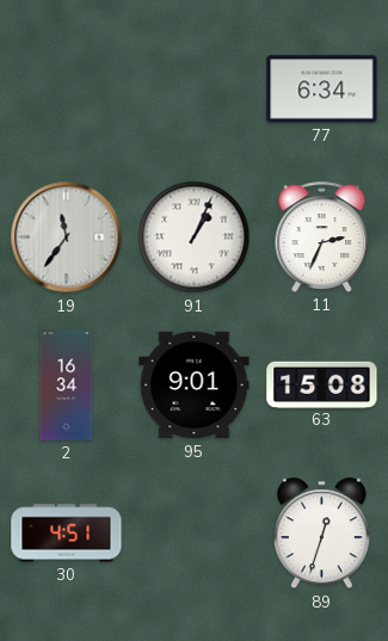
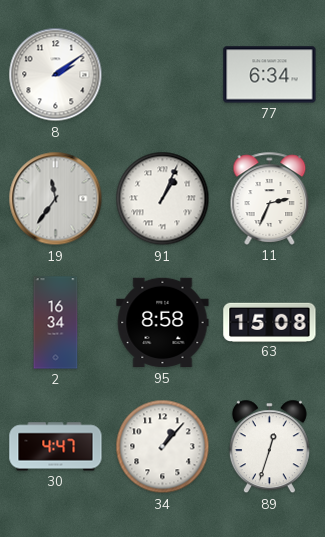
8: none -> 2:09
95: 9:01 -> 8:58
30: 4:51 -> 4:47
34: none -> 1:07
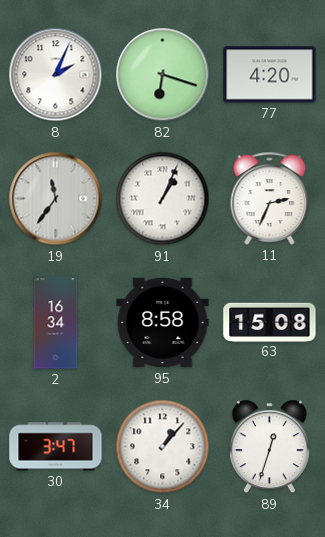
8: 2:09 -> 2:04
82: none -> 6:18
77: 6:34 -> 4:20
30: 4:47 -> 3:47
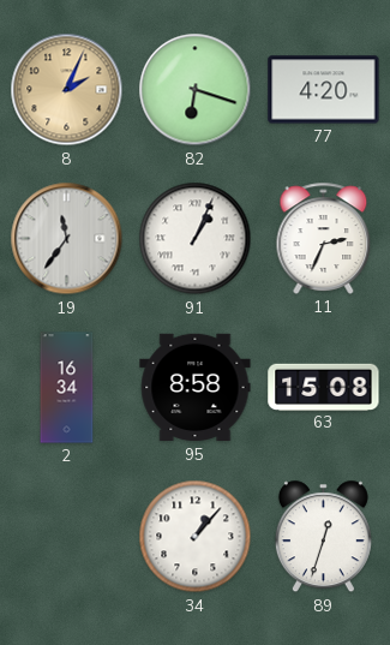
8 dial: white -> champagne
30: 3:47 -> none
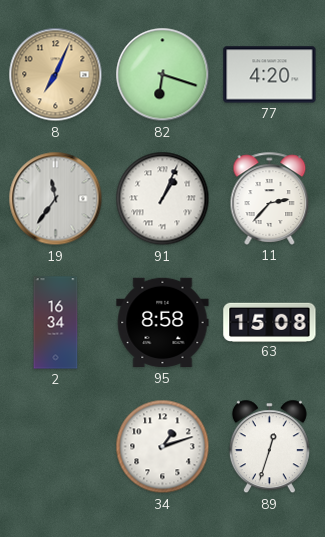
8: 2:04 -> 7:04
11: 2:34 -> 2:37
34: 1:07 -> 1:12
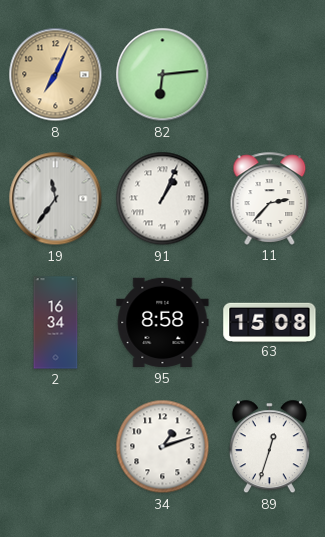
82: 6:18 -> 6:14
77: 4:20 -> none
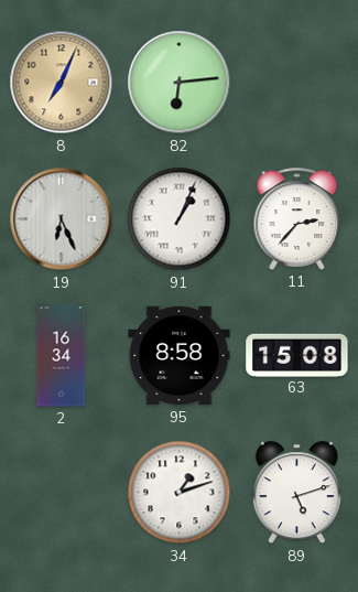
19: 11:36 -> 6:26
89: 12:33 -> 5:12
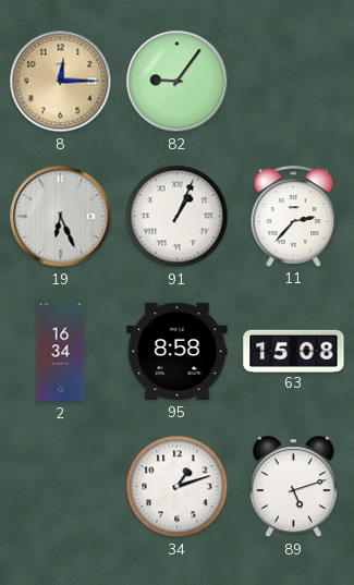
8: 7:04 -> 12:15
82: 6:14 -> 9:06
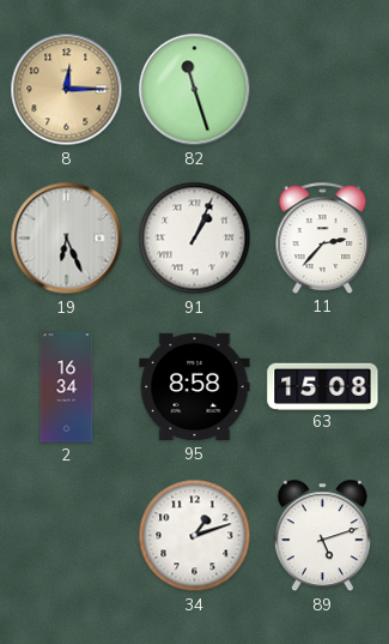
82: 9:06 -> 11:27
